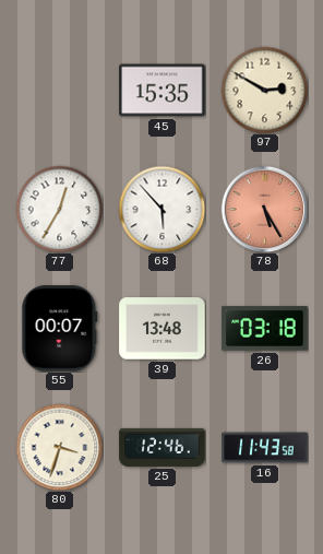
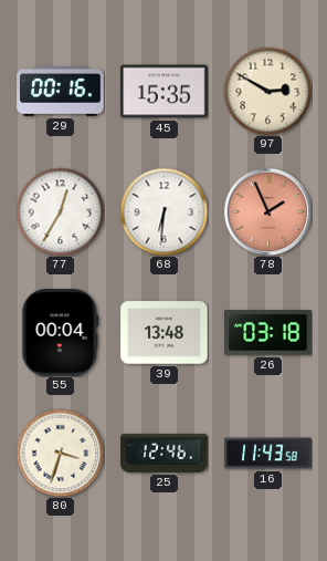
29: none -> 00:16
68: 5:53 -> 6:31
78: 5:25 -> 1:56
55: 00:07 -> 00:04
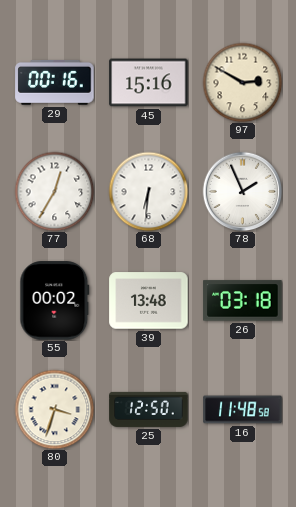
45: 15:35 -> 15:16
78 dial: salmon -> white
55: 00:04 -> 00:02
25: 12:46 -> 12:50
16: 11:43 -> 11:48
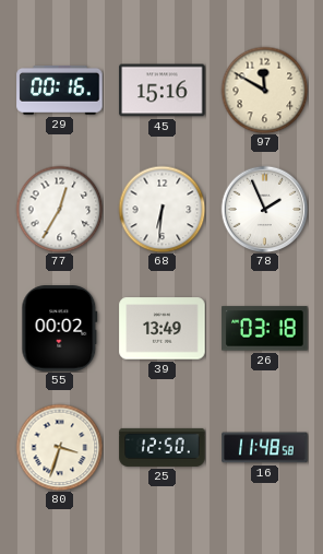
97: 2:50 -> 11:50
39: 13:48 -> 13:49
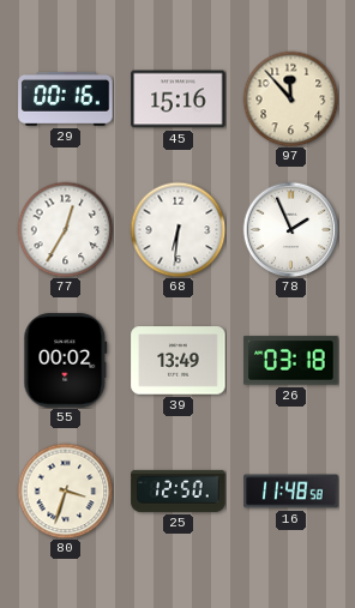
97: 11:50 -> 11:53
